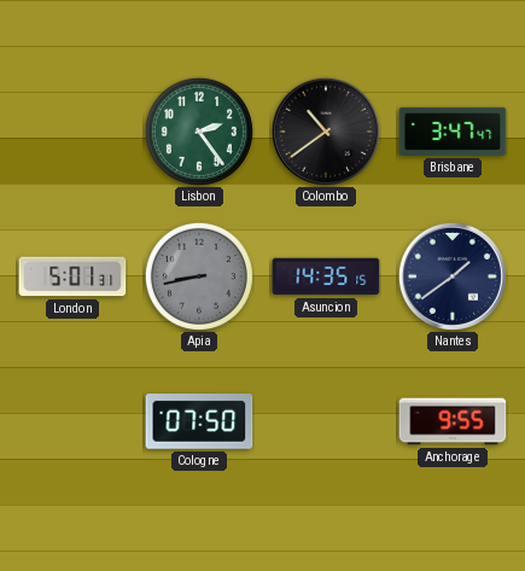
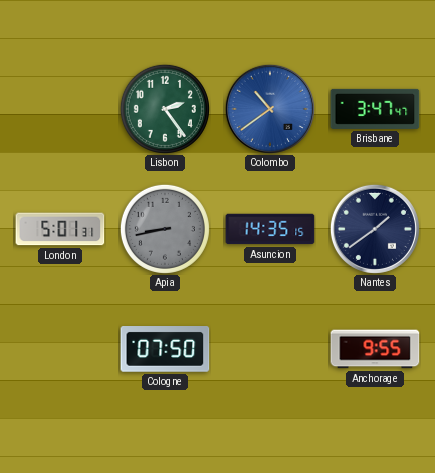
Colombo dial: black -> blue
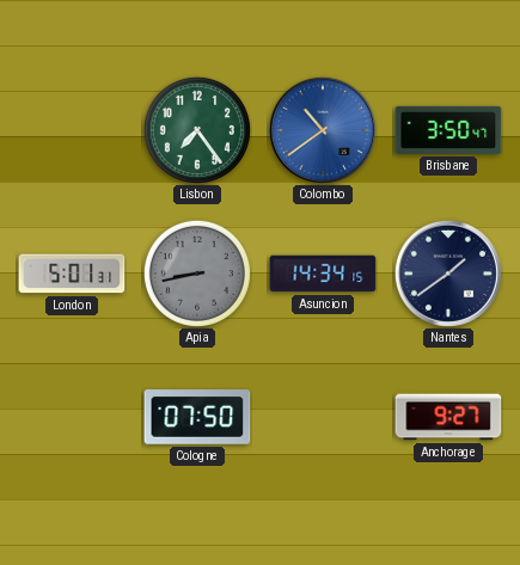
Lisbon: 2:24 -> 7:24
Brisbane: 3:47 -> 3:50
Asuncion: 14:35 -> 14:34
Anchorage: 9:55 -> 9:27
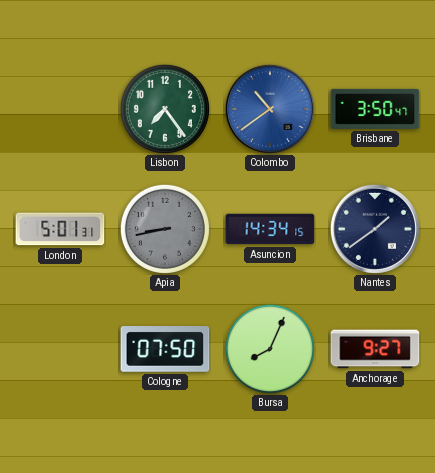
Bursa: none -> 8:04
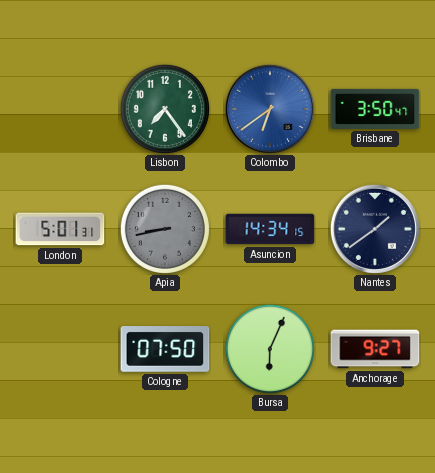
Colombo: 10:39 -> 6:39
Bursa: 8:04 -> 6:04
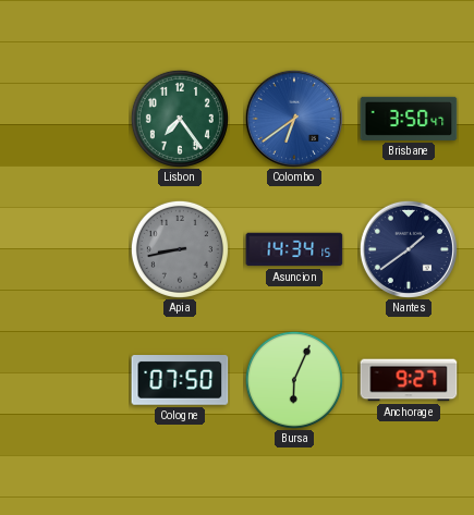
London: 5:01 -> none
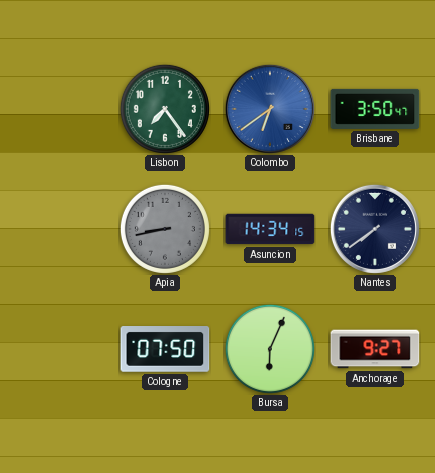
Nantes: 1:39 -> 7:39
